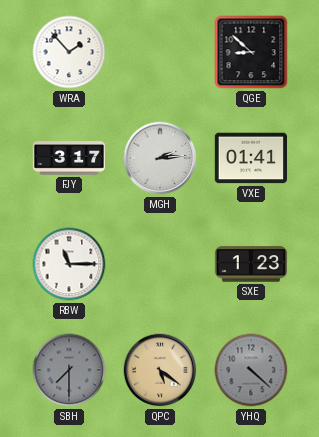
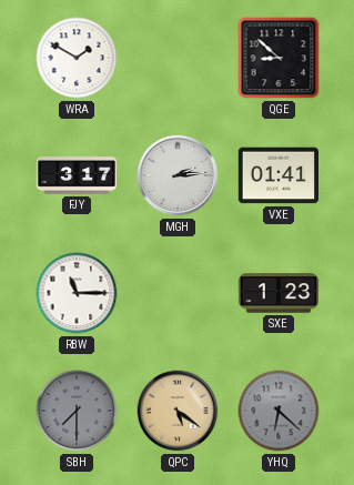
WRA: 1:53 -> 1:50
YHQ: 4:22 -> 6:22
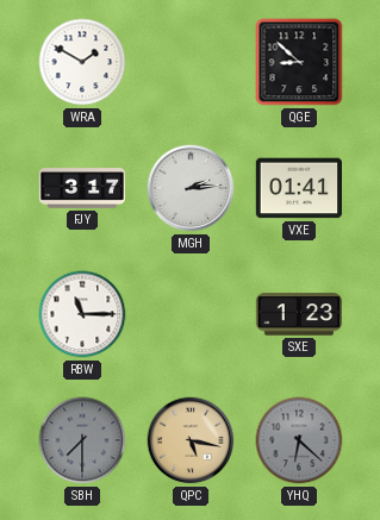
QPC: 5:21 -> 5:17
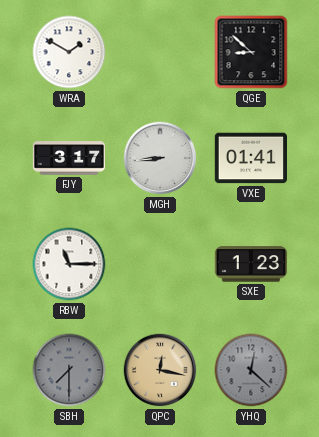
MGH: 2:14 -> 8:44
QPC: 5:17 -> 12:17
YHQ: 6:22 -> 12:22
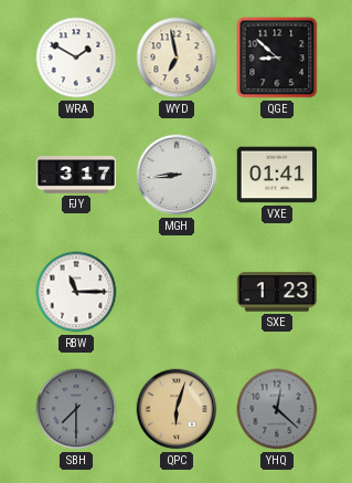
WYD: none -> 6:58
QPC: 12:17 -> 6:03
